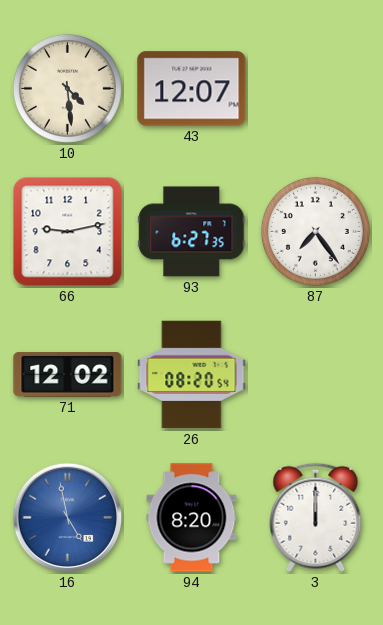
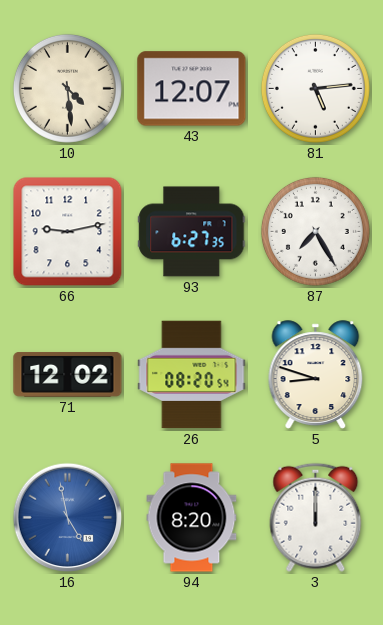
81: none -> 5:14
87: 7:24 -> 7:25
5: none -> 8:48
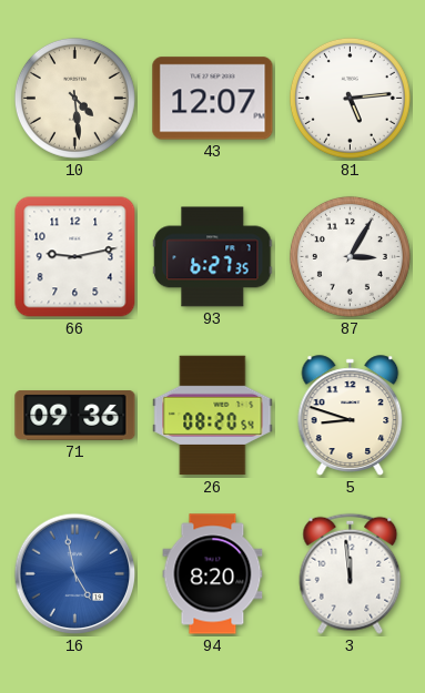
87: 7:25 -> 3:05
71: 12:02 -> 09:36
3: 12:00 -> 11:59
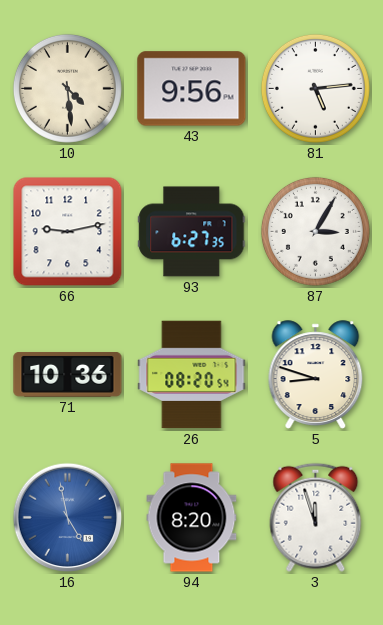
43: 12:07 -> 9:56
71: 09:36 -> 10:36
3: 11:59 -> 11:57
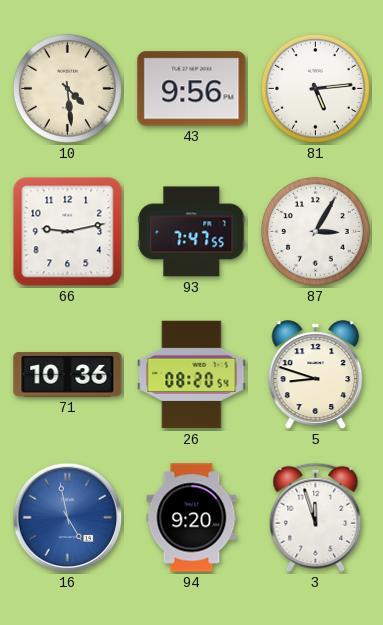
93: 6:27 -> 7:47
94: 8:20 -> 9:20
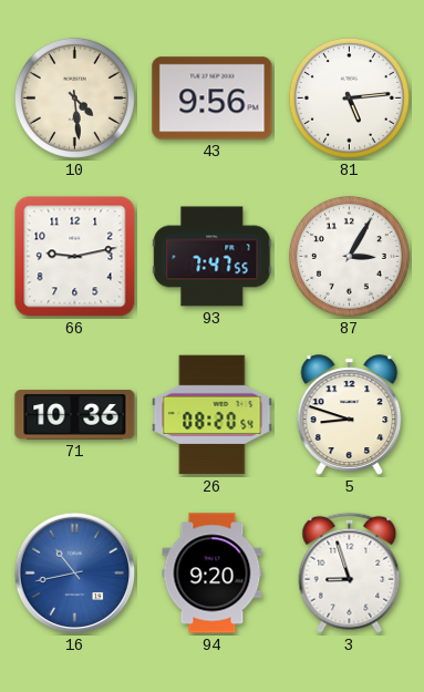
16: 4:58 -> 10:43
3: 11:57 -> 8:57
